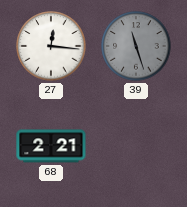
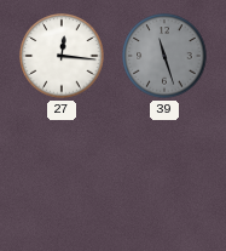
68: 2:21 -> none
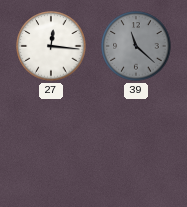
39: 11:27 -> 11:22
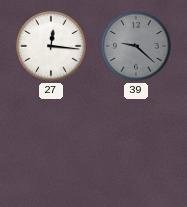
39: 11:22 -> 9:22
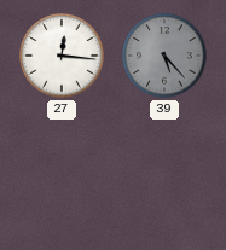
39: 9:22 -> 5:23
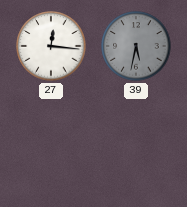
39: 5:23 -> 5:32
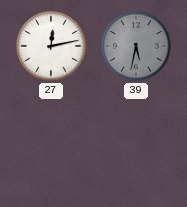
27: 12:16 -> 12:13
